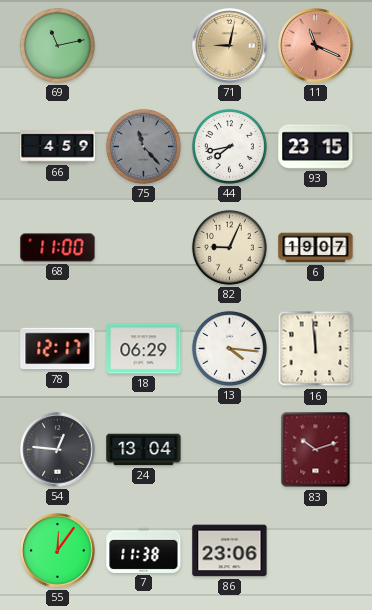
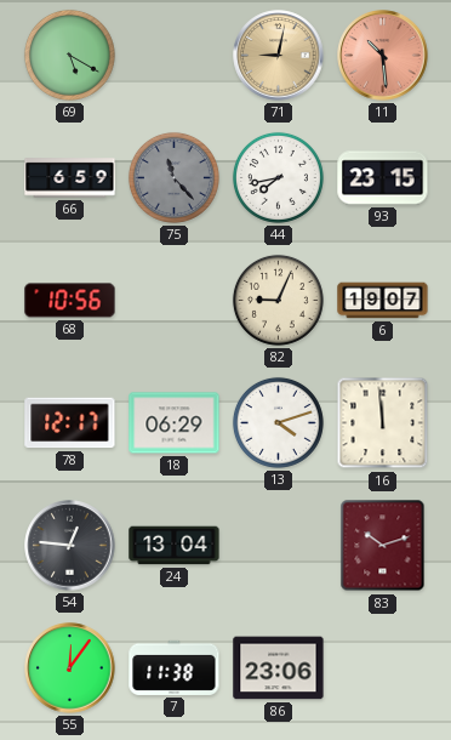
69: 11:13 -> 5:20
11: 11:19 -> 10:29
66: 4:59 -> 6:59
68: 11:00 -> 10:56
13: 4:16 -> 4:12
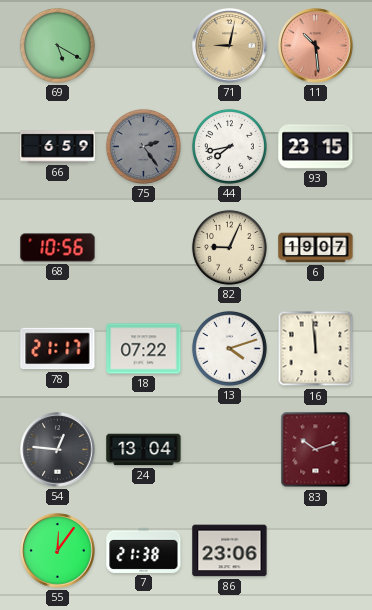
75: 11:23 -> 2:24
78: 12:17 -> 21:17
18: 06:29 -> 07:22
7: 11:38 -> 21:38
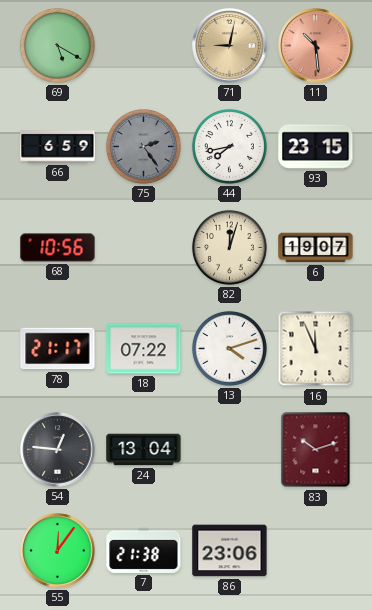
82: 9:04 -> 12:03
16: 11:59 -> 11:56
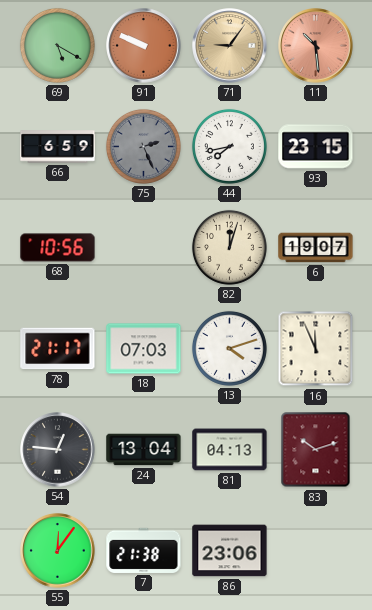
91: none -> 9:49
71: 9:02 -> 9:06
75: 2:24 -> 2:26
18: 07:22 -> 07:03
81: none -> 04:13
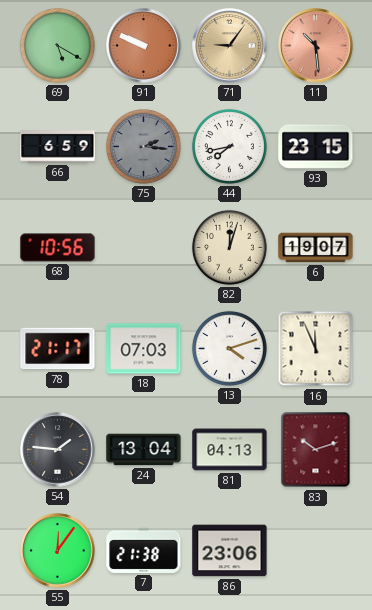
75: 2:26 -> 2:16
54: 12:46 -> 1:46
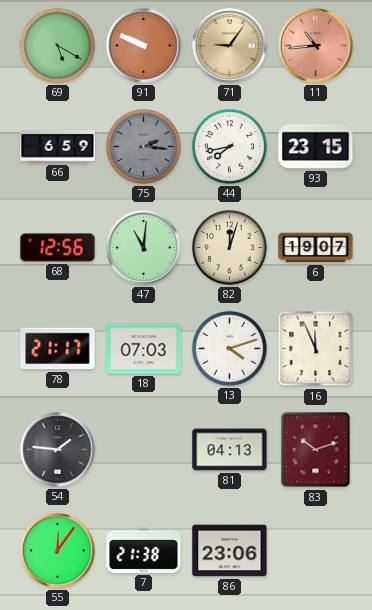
11: 10:29 -> 10:44
68: 10:56 -> 12:56
47: none -> 11:01
24: 13:04 -> none
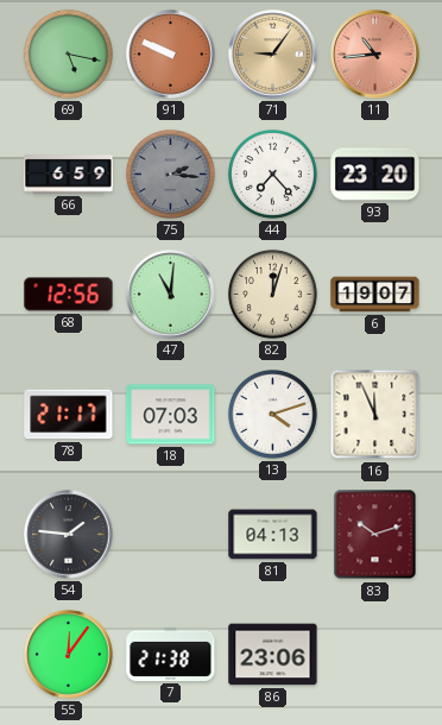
69: 5:20 -> 5:17
44: 7:43 -> 7:23
93: 23:15 -> 23:20
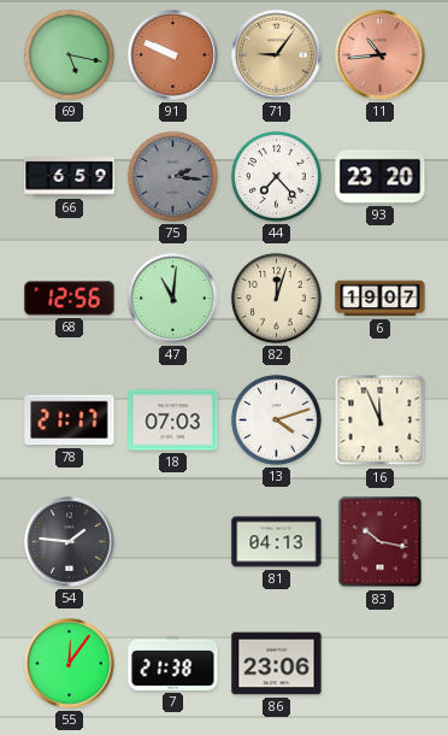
83: 10:12 -> 10:17
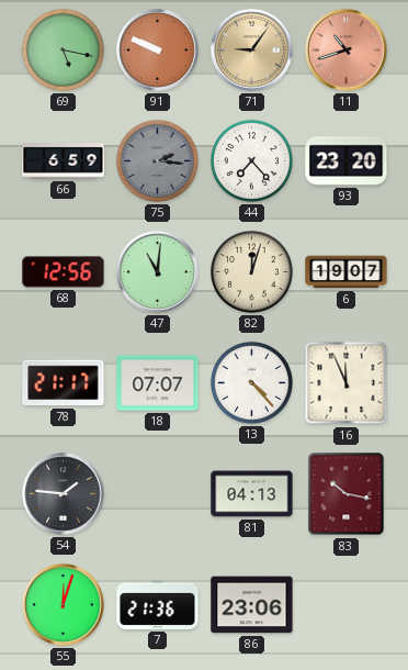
11: 10:44 -> 10:42
18: 07:03 -> 07:07
13: 4:12 -> 4:23
55: 12:06 -> 12:03
7: 21:38 -> 21:36
